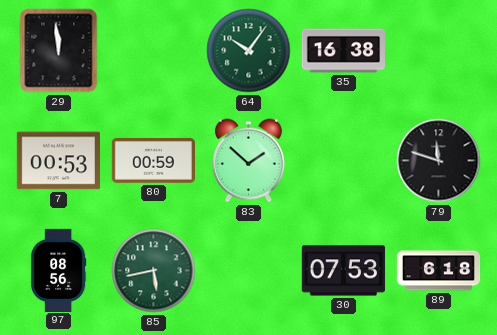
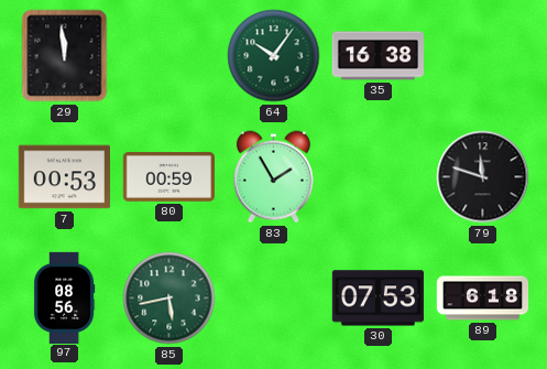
83: 1:52 -> 1:55
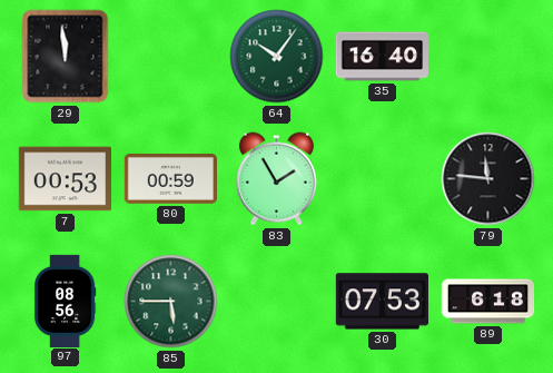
35: 16:38 -> 16:40
79: 11:48 -> 11:46
85: 5:43 -> 5:45
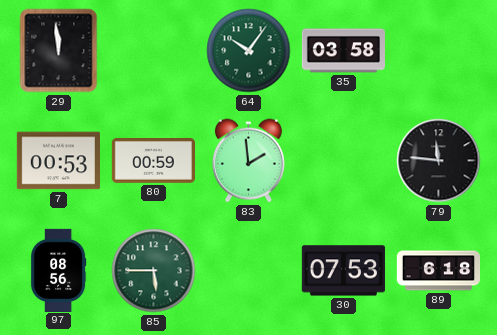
35: 16:40 -> 03:58
83: 1:55 -> 1:59
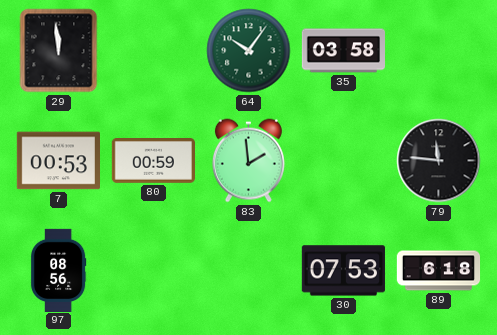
85: 5:45 -> none
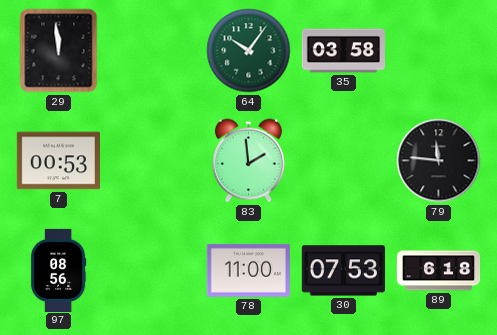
80: 00:59 -> none
78: none -> 11:00
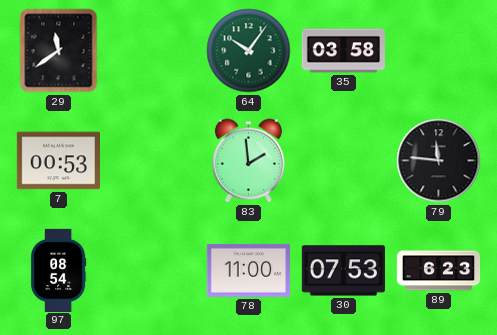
29: 11:59 -> 11:39
97: 08:56 -> 08:54
89: 6:18 -> 6:23
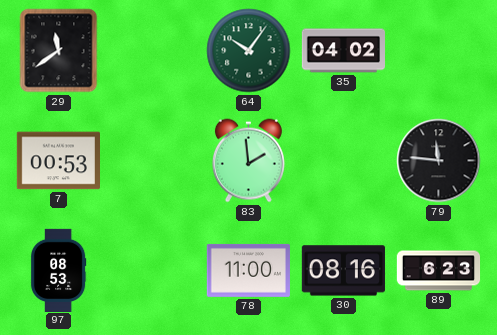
35: 03:58 -> 04:02
97: 08:54 -> 08:53
30: 07:53 -> 08:16
